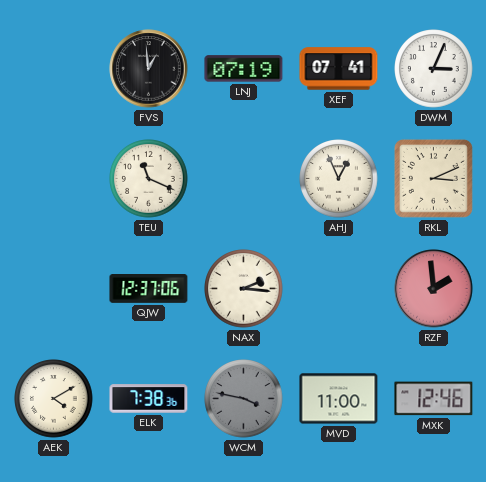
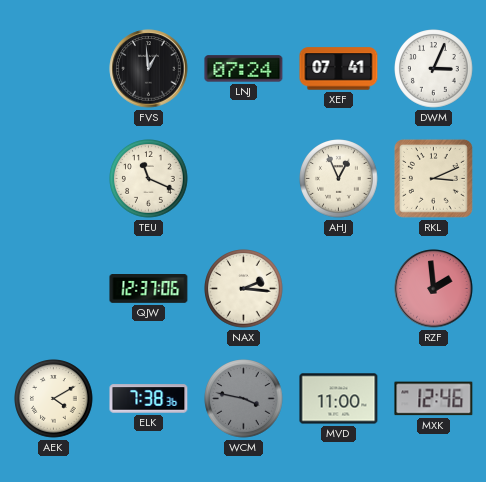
LNJ: 07:19 -> 07:24
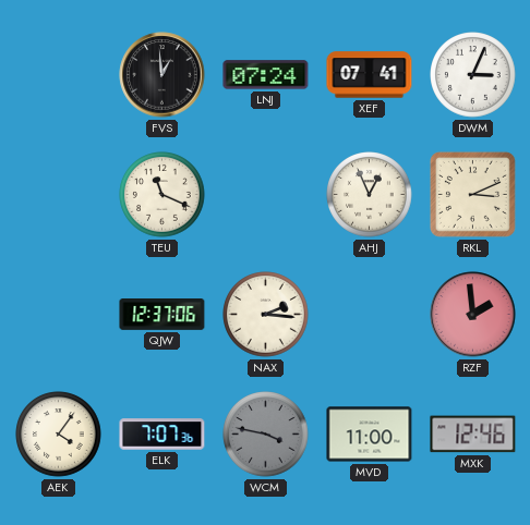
AEK: 4:10 -> 4:06
ELK: 7:38 -> 7:07
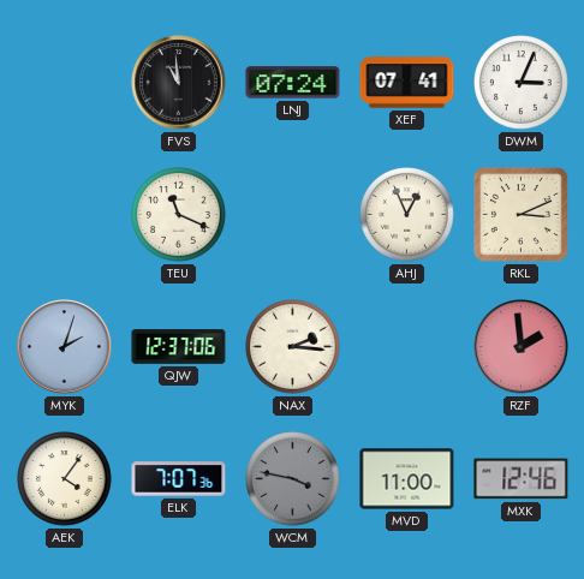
FVS: 12:59 -> 10:59
MYK: none -> 2:03
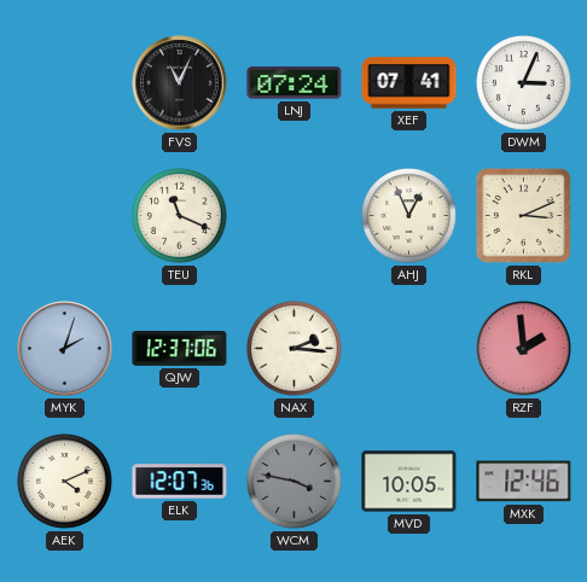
FVS: 10:59 -> 11:04
AEK: 4:06 -> 4:11
ELK: 7:07 -> 12:07
MVD: 11:00 -> 10:05
